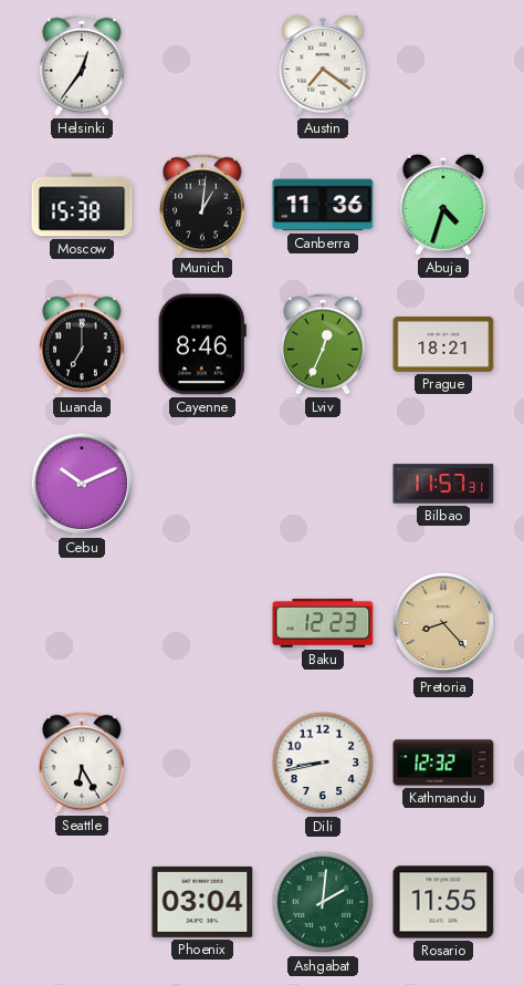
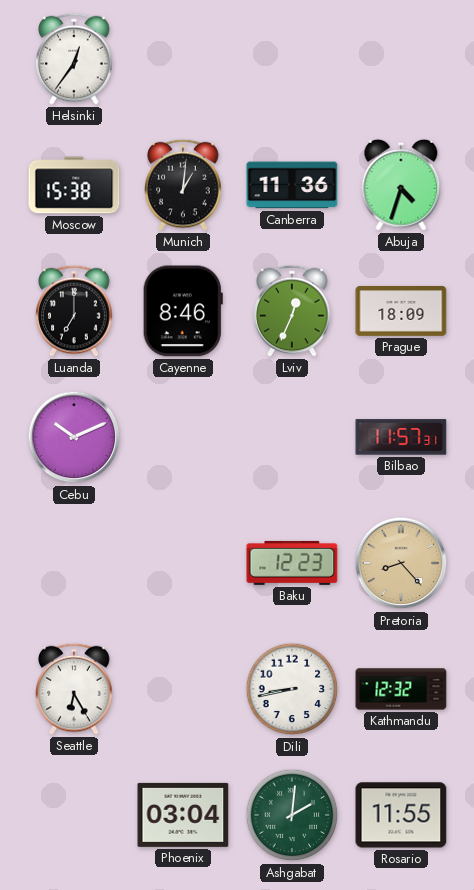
Austin: 7:21 -> none
Prague: 18:21 -> 18:09
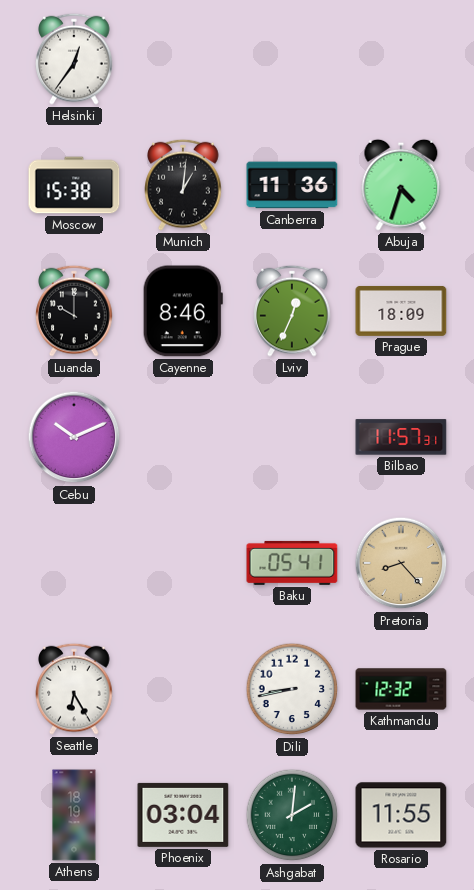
Luanda: 7:00 -> 10:00
Baku: 12:23 -> 05:41
Athens: none -> 18:19
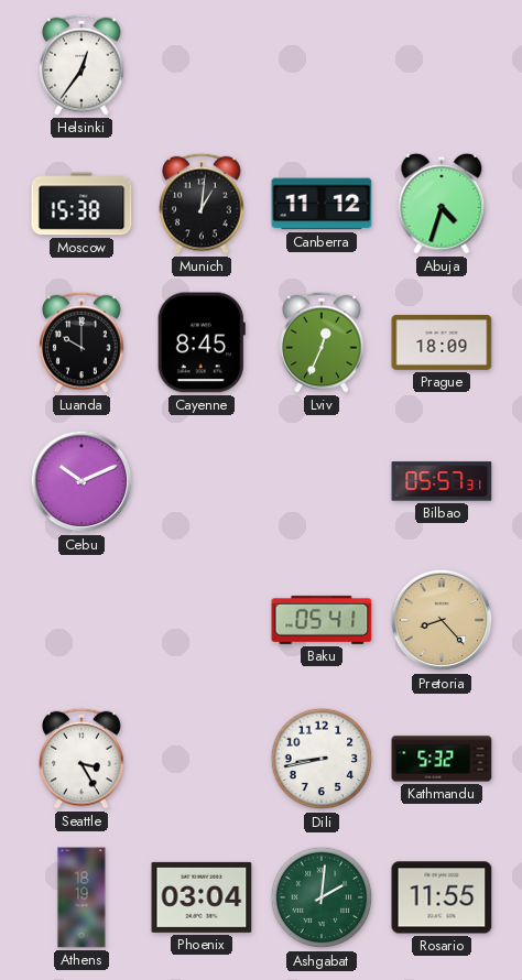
Canberra: 11:36 -> 11:12
Cayenne: 8:46 -> 8:45
Bilbao: 11:57 -> 05:57
Seattle: 6:25 -> 3:25
Kathmandu: 12:32 -> 5:32
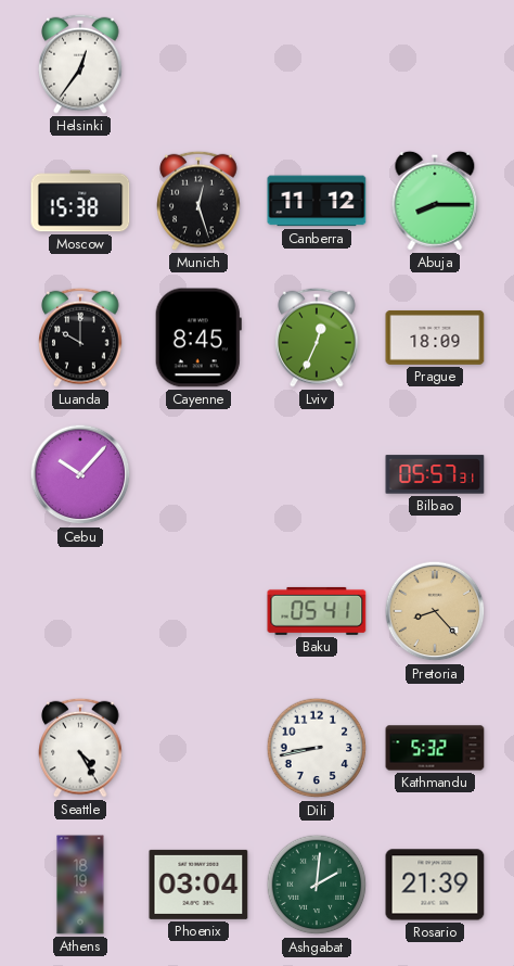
Munich: 1:01 -> 12:27
Abuja: 4:33 -> 8:15
Cebu: 10:11 -> 10:07
Seattle: 3:25 -> 4:25
Rosario: 11:55 -> 21:39
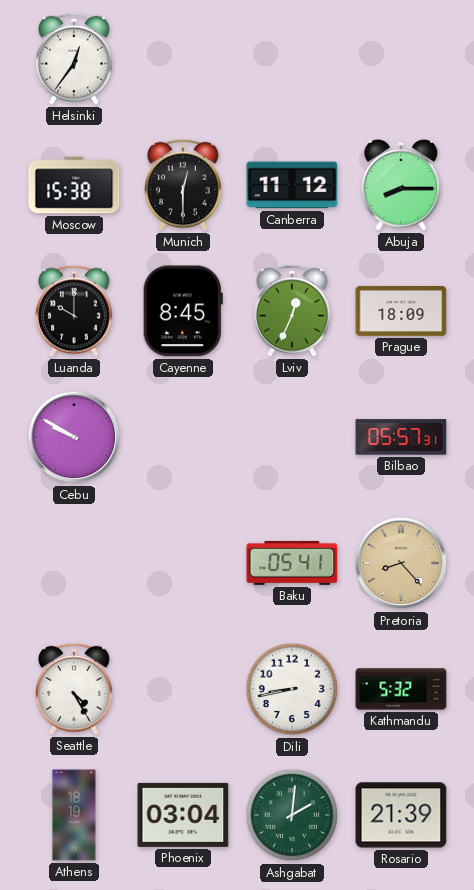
Munich: 12:27 -> 12:30
Cebu: 10:07 -> 9:50
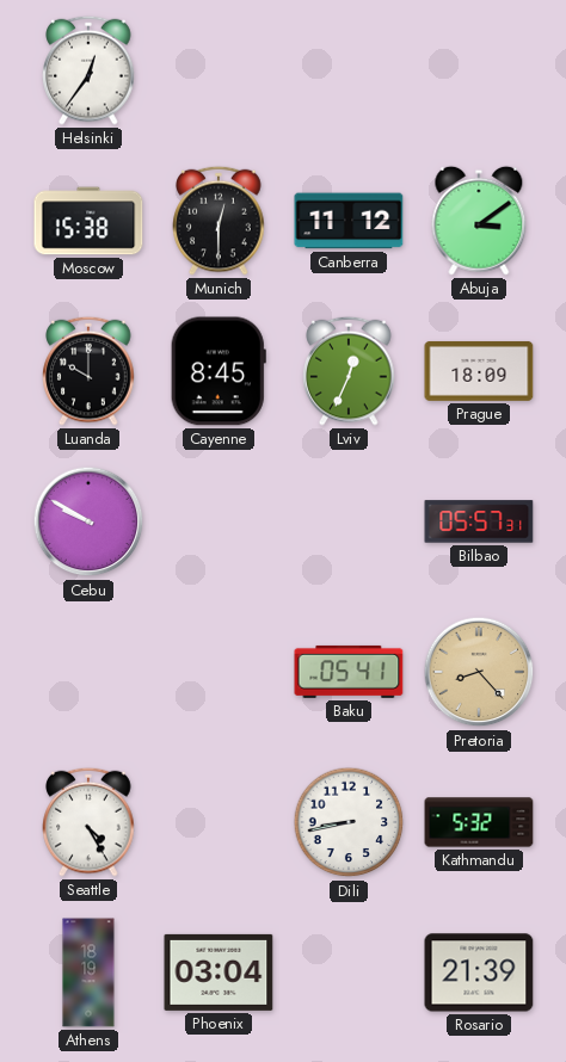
Abuja: 8:15 -> 3:09
Ashgabat: 2:01 -> none
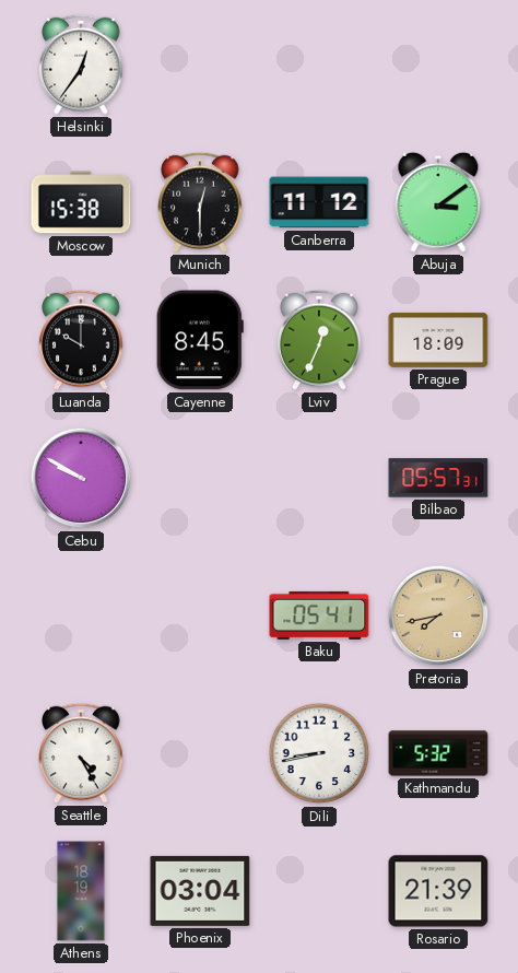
Pretoria: 8:23 -> 7:43
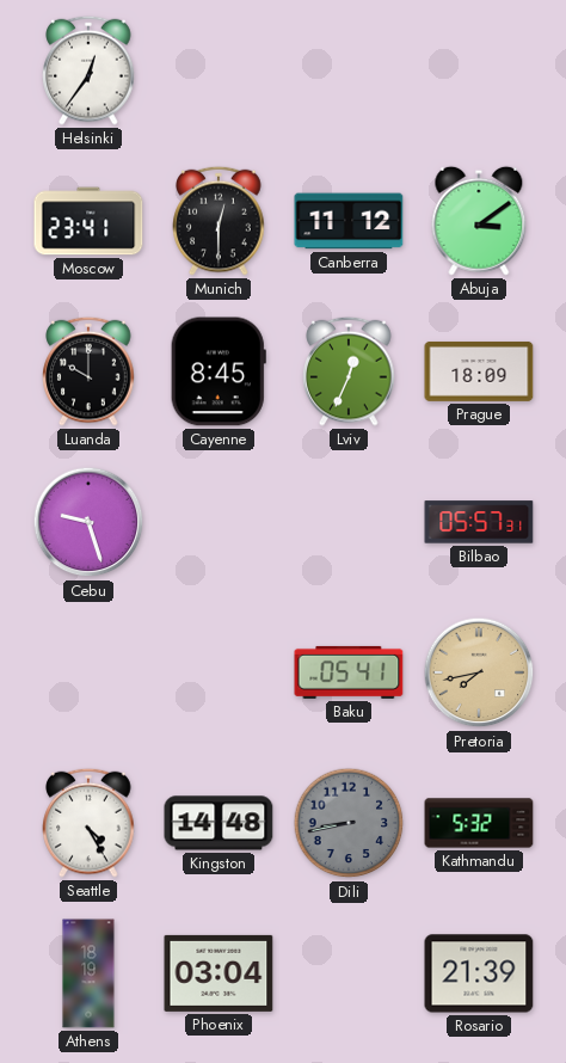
Moscow: 15:38 -> 23:41
Cebu: 9:50 -> 9:27
Kingston: none -> 14:48
Dili dial: white -> grey
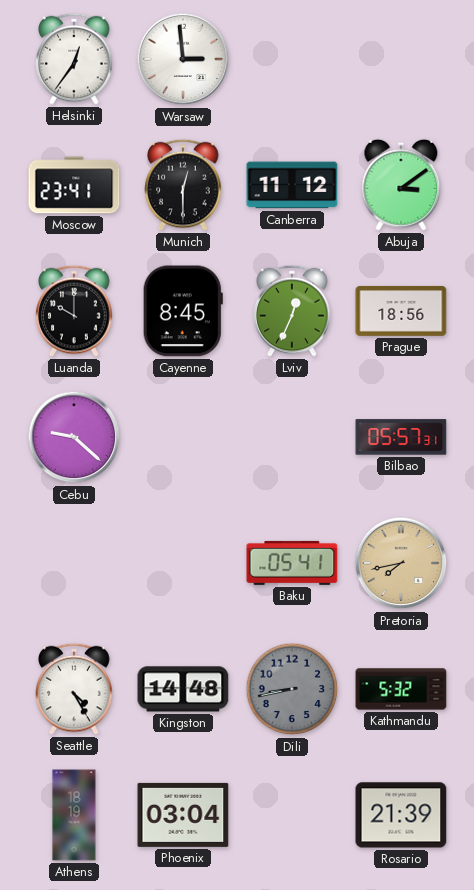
Warsaw: none -> 2:59
Prague: 18:09 -> 18:56
Cebu: 9:27 -> 9:22
